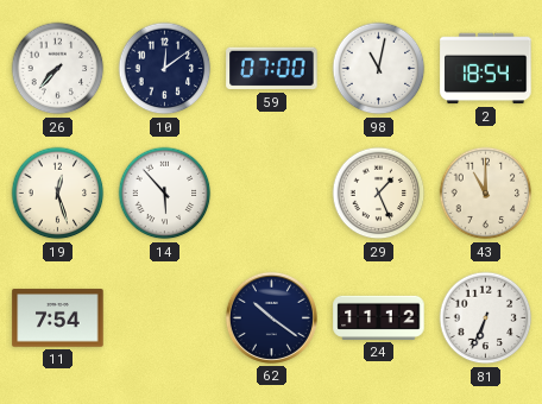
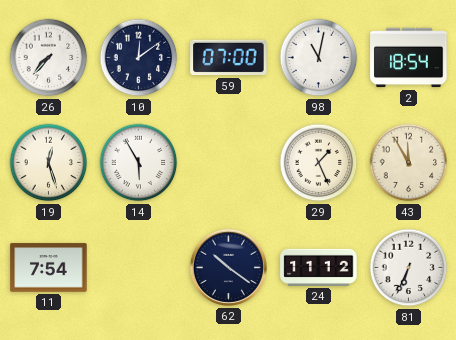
14: 5:53 -> 5:55
43: 11:00 -> 11:55
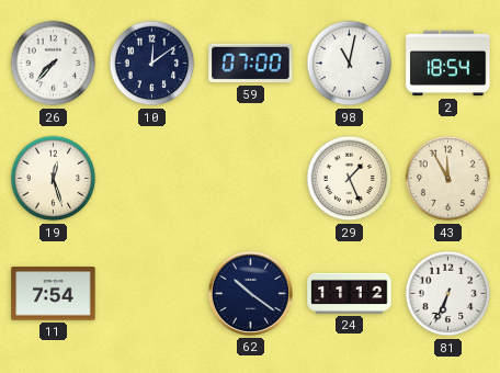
14: 5:55 -> none
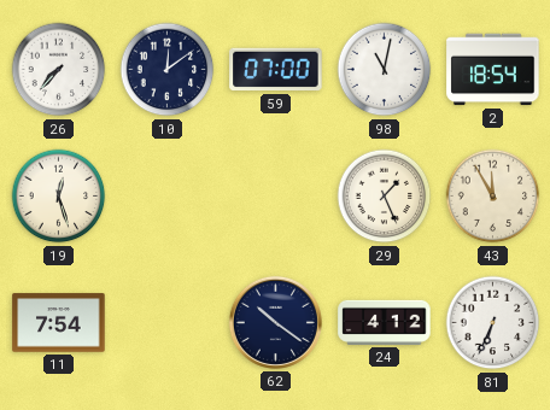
24: 11:12 -> 4:12
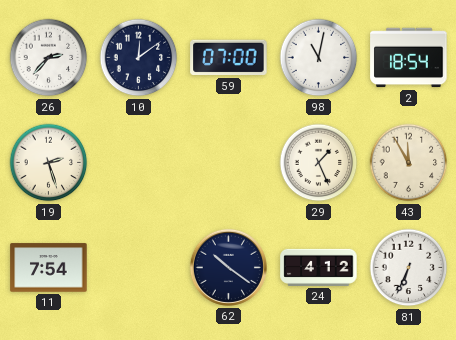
26: 7:37 -> 2:37
19: 12:27 -> 2:27
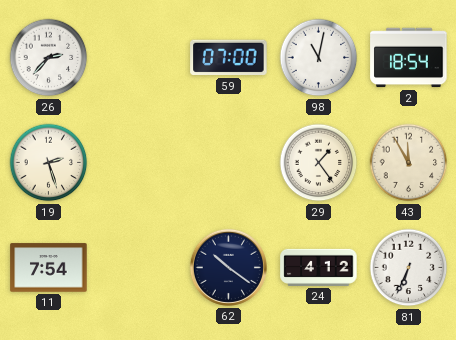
10: 12:09 -> none
29: 1:26 -> 1:24
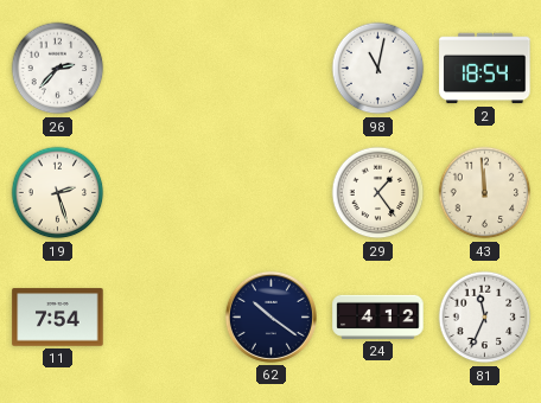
59: 07:00 -> none
43: 11:55 -> 11:59
81: 6:34 -> 11:34
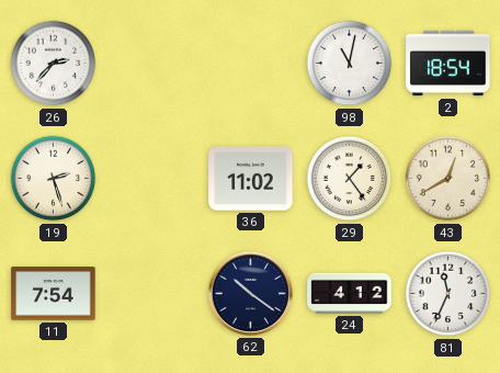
36: none -> 11:02
43: 11:59 -> 12:40
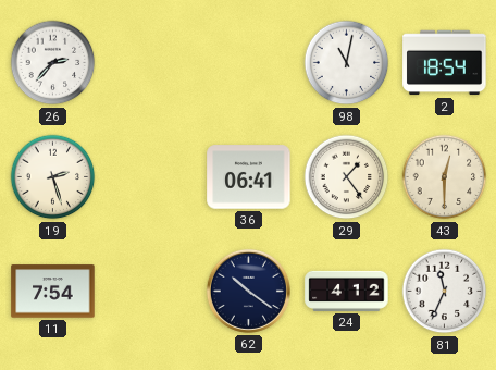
36: 11:02 -> 06:41
43: 12:40 -> 12:30
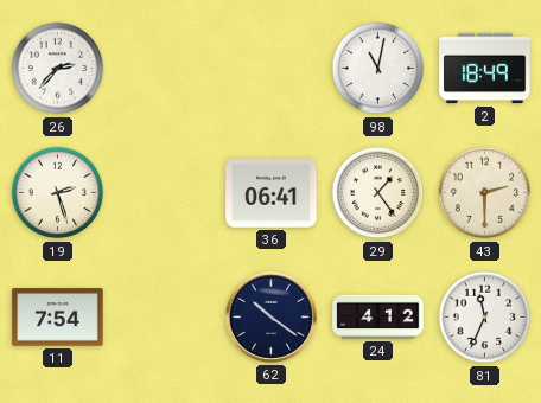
2: 18:54 -> 18:49
43: 12:30 -> 2:30
